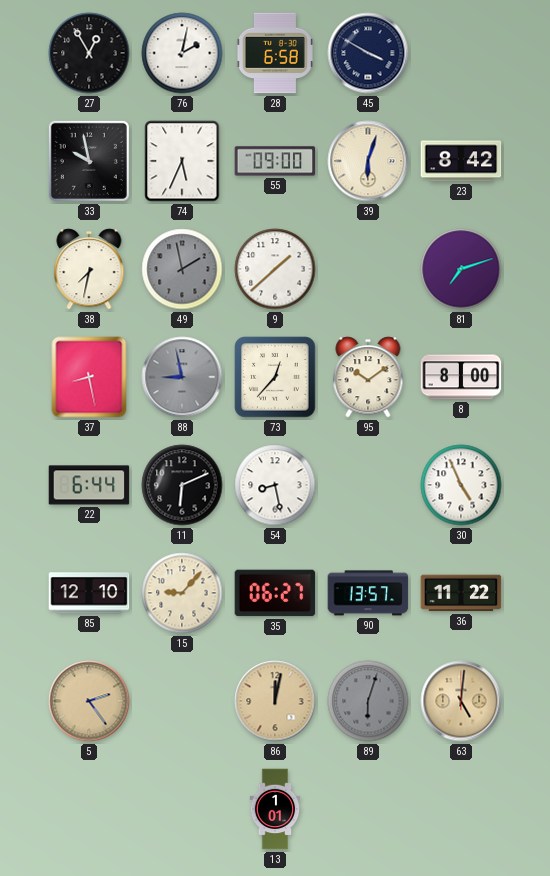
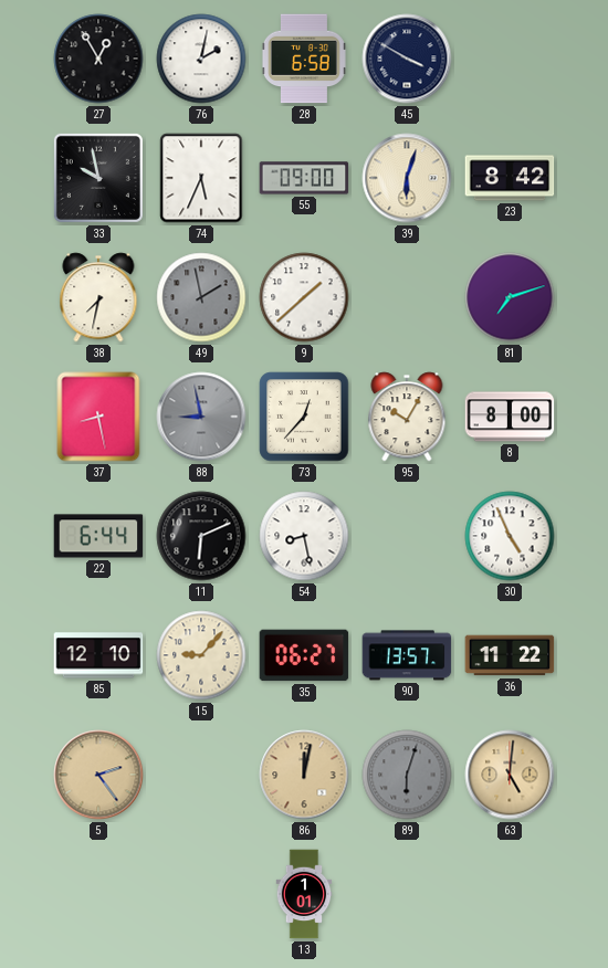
95: 10:09 -> 10:05
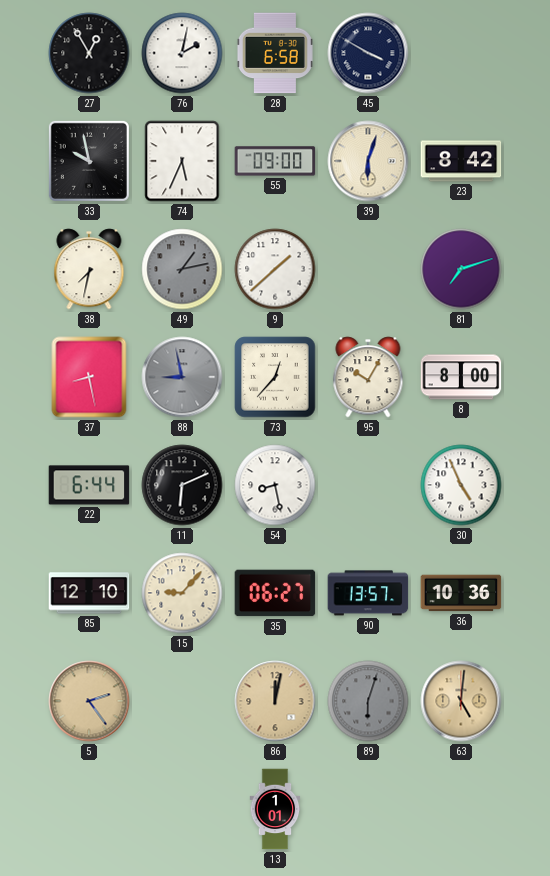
49: 1:58 -> 1:13
36: 11:22 -> 10:36
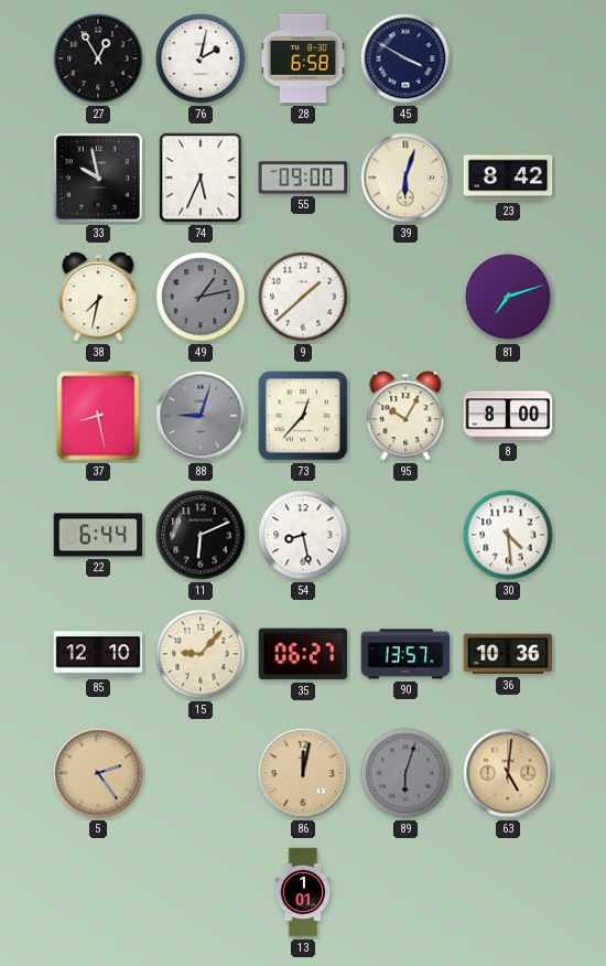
88: 8:58 -> 9:03
30: 4:56 -> 4:29
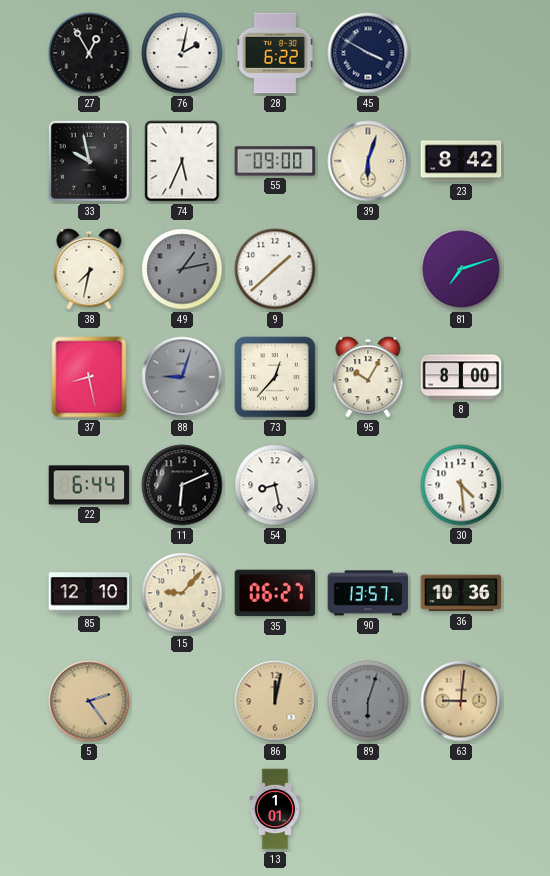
28: 6:58 -> 6:22
63: 5:01 -> 9:01
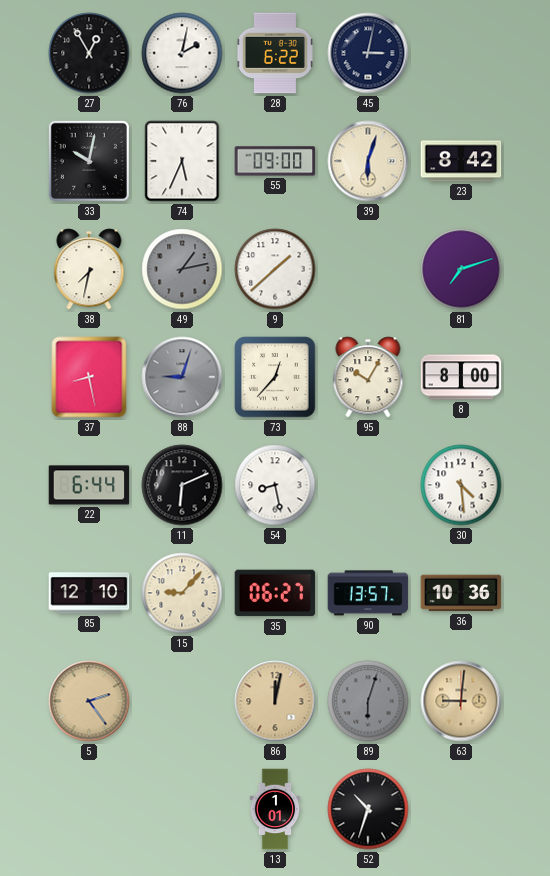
45: 3:50 -> 3:02
33: 9:58 -> 10:02
52: none -> 10:33
